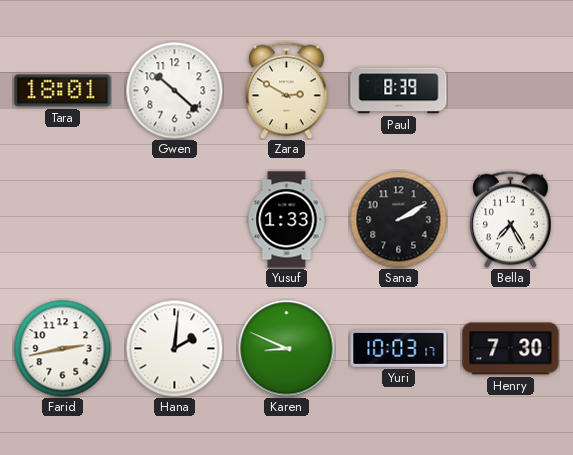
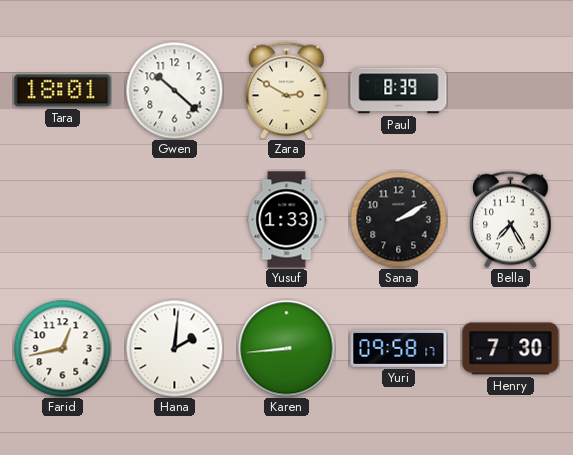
Farid: 2:43 -> 12:43
Karen: 8:49 -> 8:44
Yuri: 10:03 -> 09:58
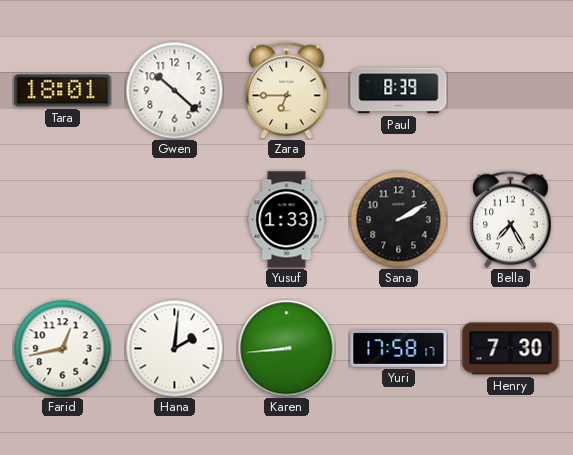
Zara: 2:50 -> 6:45
Yuri: 09:58 -> 17:58
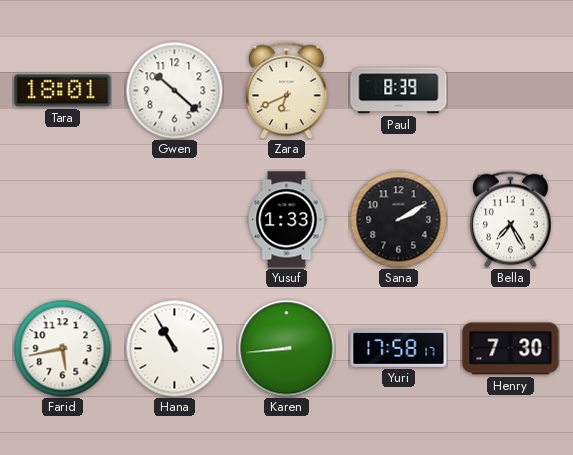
Zara: 6:45 -> 6:41
Farid: 12:43 -> 5:43
Hana: 2:01 -> 10:55
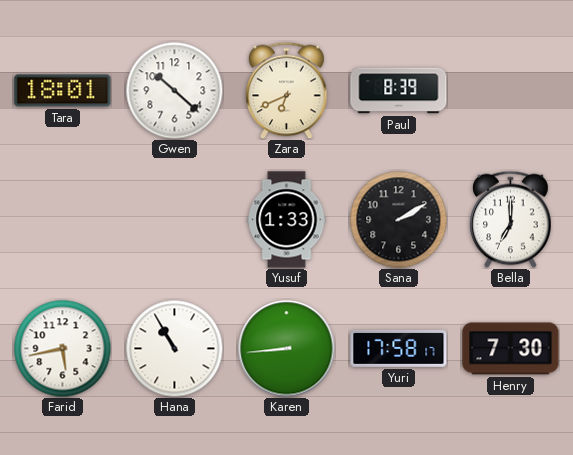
Bella: 7:25 -> 7:00
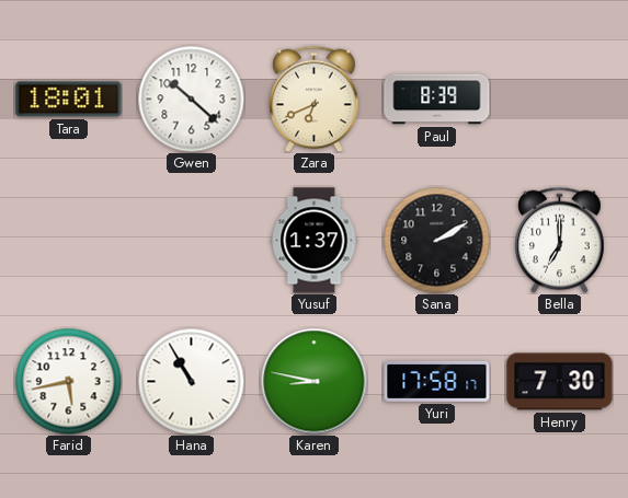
Yusuf: 1:33 -> 1:37
Karen: 8:44 -> 8:47
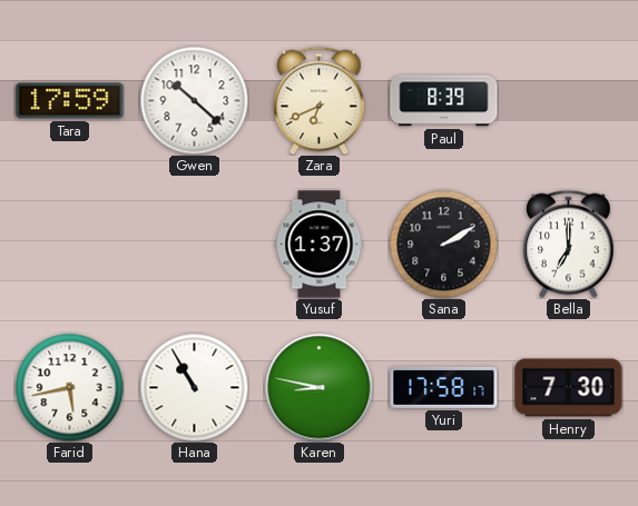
Tara: 18:01 -> 17:59
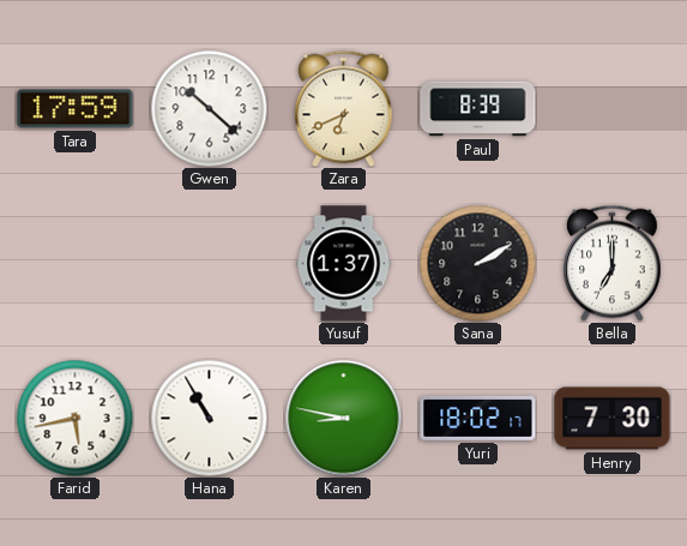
Yuri: 17:58 -> 18:02
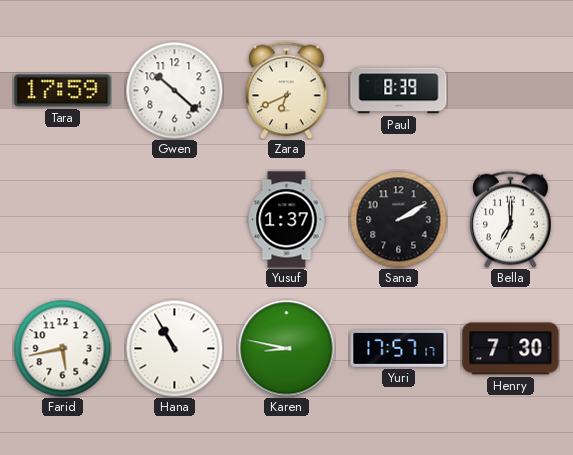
Yuri: 18:02 -> 17:57
